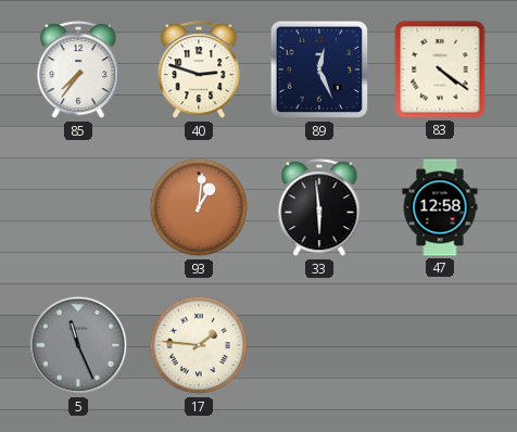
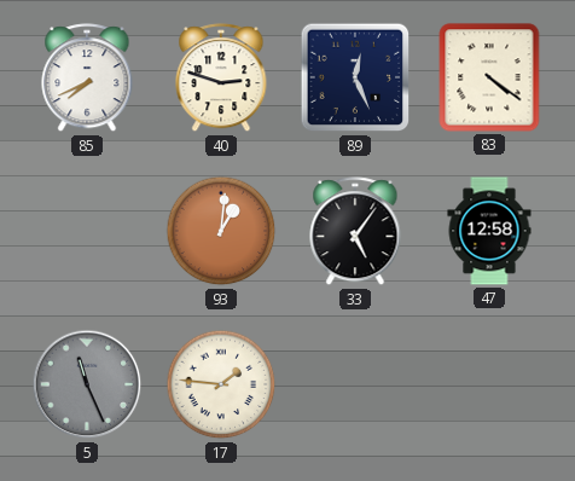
85: 7:36 -> 7:41
33: 5:59 -> 5:06
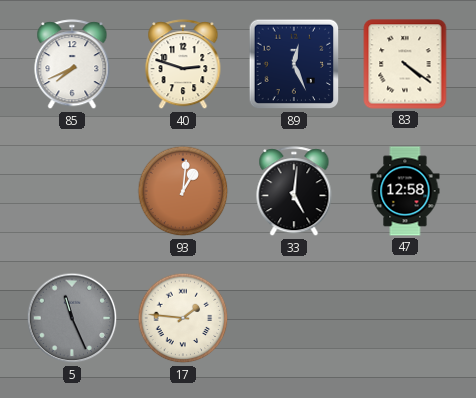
33: 5:06 -> 5:01
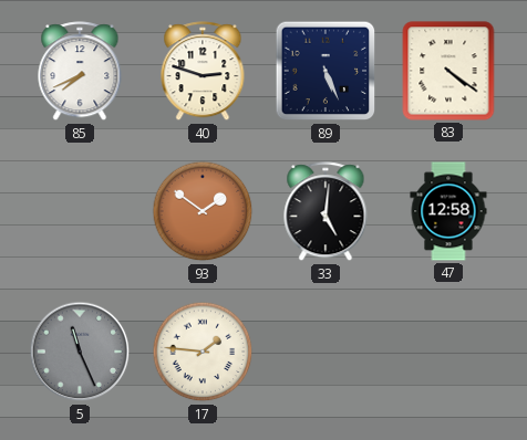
89: 12:26 -> 5:26
93: 1:01 -> 1:51
